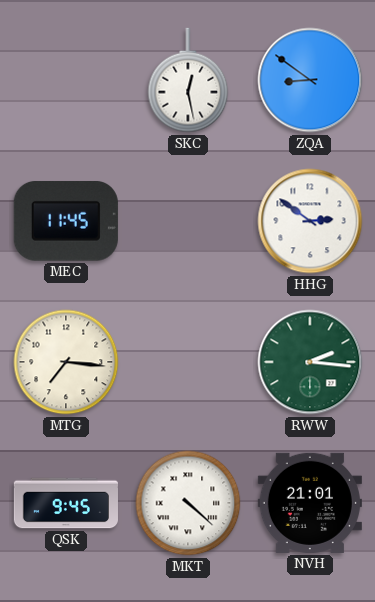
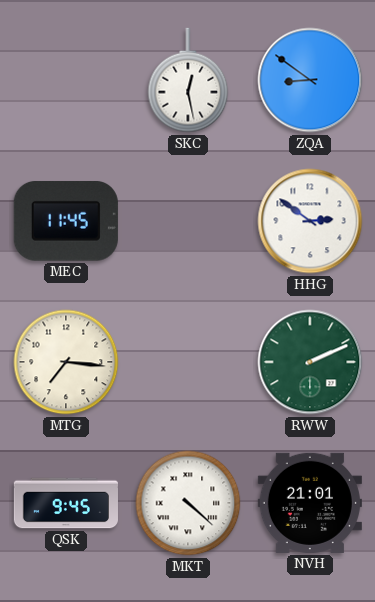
RWW: 2:16 -> 2:11
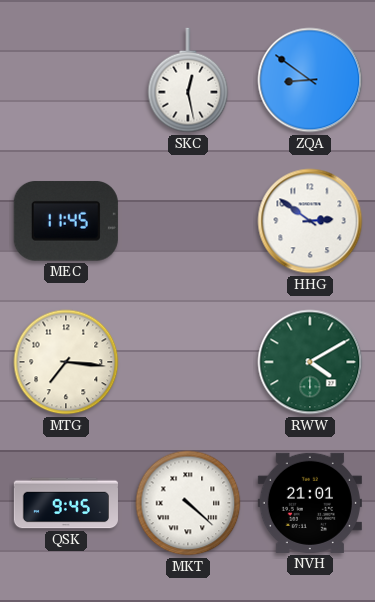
RWW: 2:11 -> 4:10
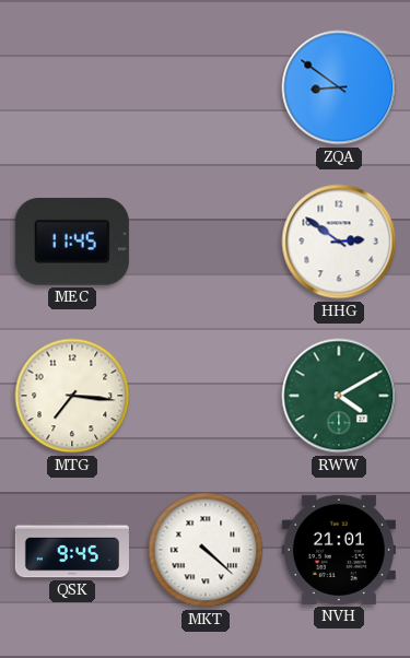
SKC: 12:28 -> none
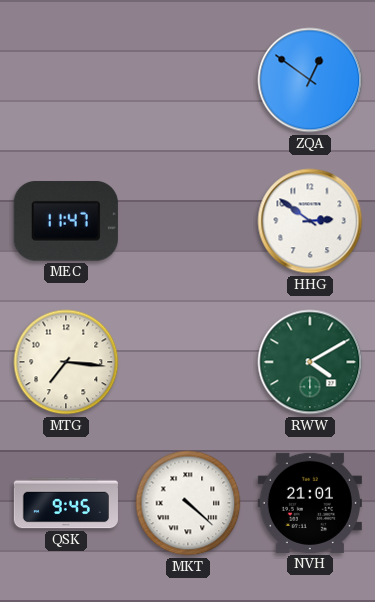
ZQA: 8:51 -> 12:51
MEC: 11:45 -> 11:47
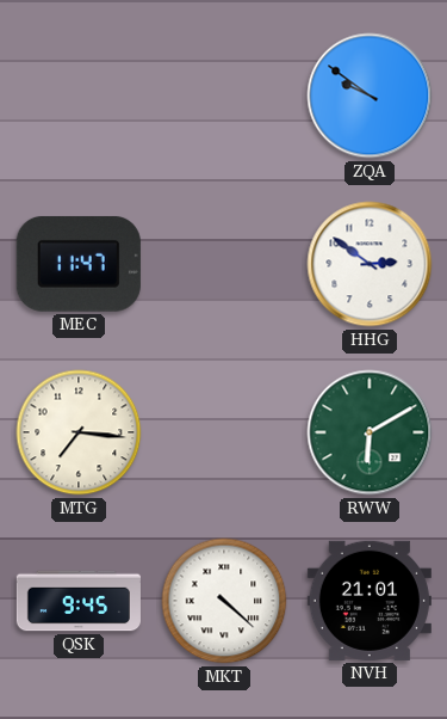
ZQA: 12:51 -> 9:51
RWW: 4:10 -> 6:10
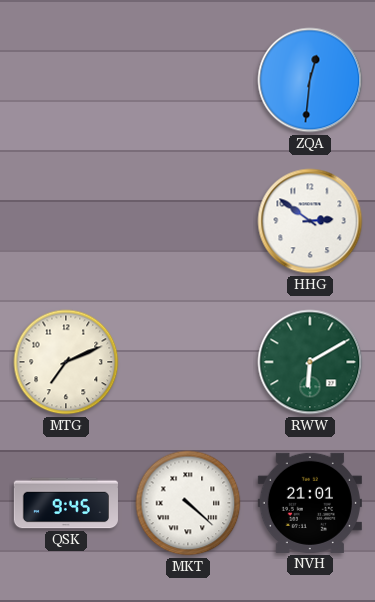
ZQA: 9:51 -> 12:31
MEC: 11:47 -> none
MTG: 7:16 -> 7:11
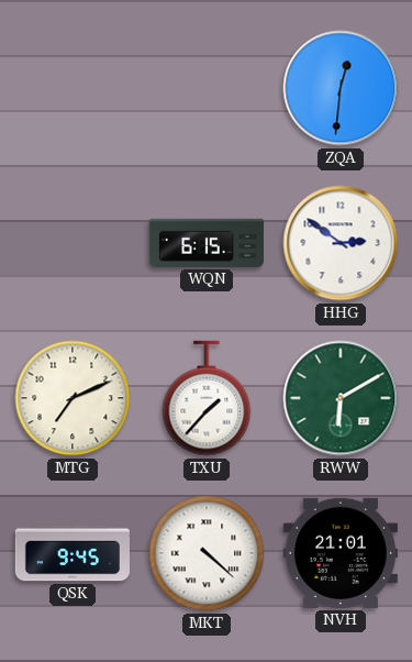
WQN: none -> 6:15
TXU: none -> 1:37
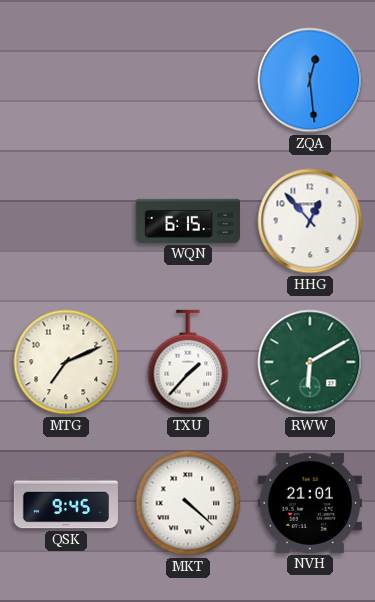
ZQA: 12:31 -> 12:29
HHG: 2:51 -> 12:53
